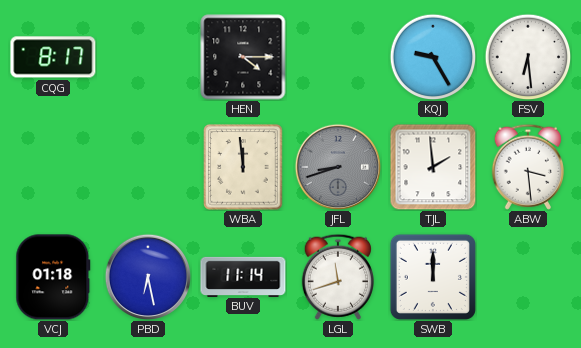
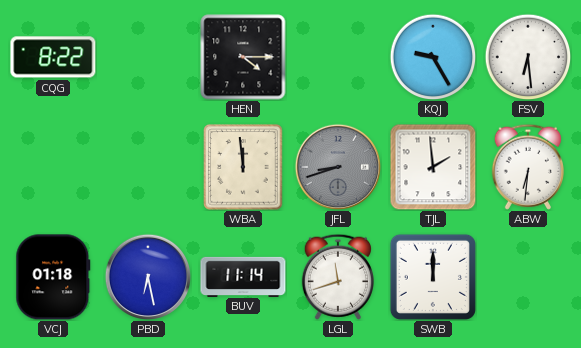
CQG: 8:17 -> 8:22
ABW: 3:29 -> 6:31
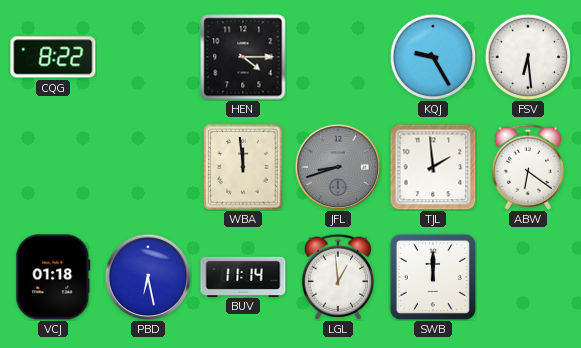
ABW: 6:31 -> 6:21
LGL: 11:42 -> 12:59
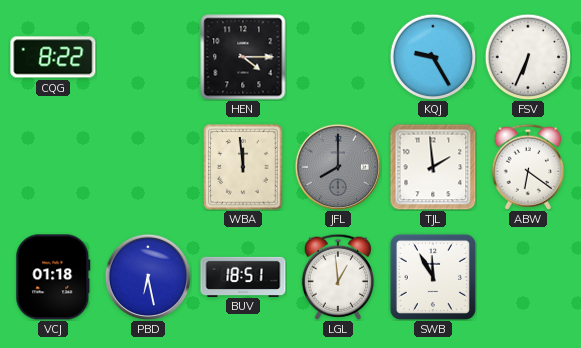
FSV: 6:29 -> 6:34
JFL: 8:42 -> 8:00
BUV: 11:14 -> 18:51
SWB: 12:00 -> 11:55
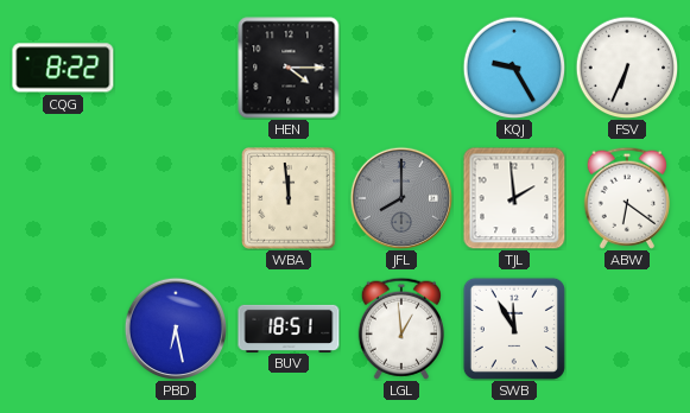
VCJ: 01:18 -> none
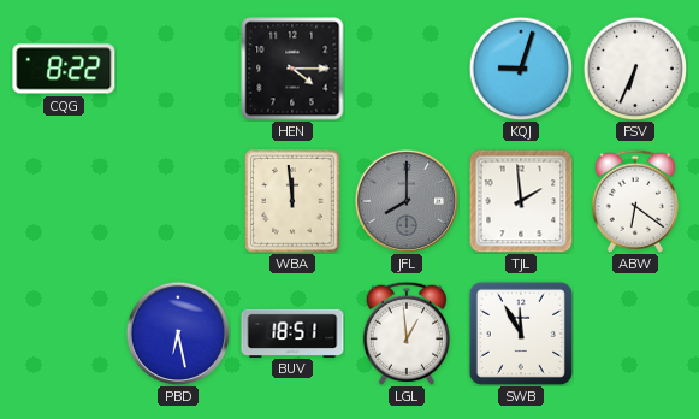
KQJ: 9:25 -> 9:03
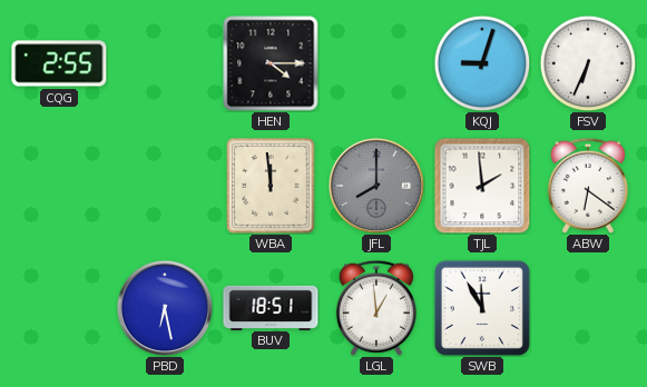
CQG: 8:22 -> 2:55
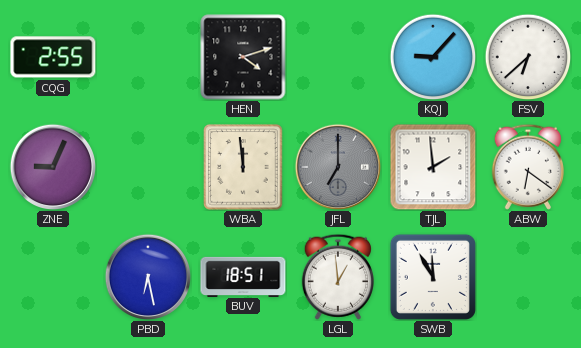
HEN: 4:15 -> 4:12
KQJ: 9:03 -> 9:07
FSV: 6:34 -> 6:38
ZNE: none -> 9:04
JFL: 8:00 -> 7:00
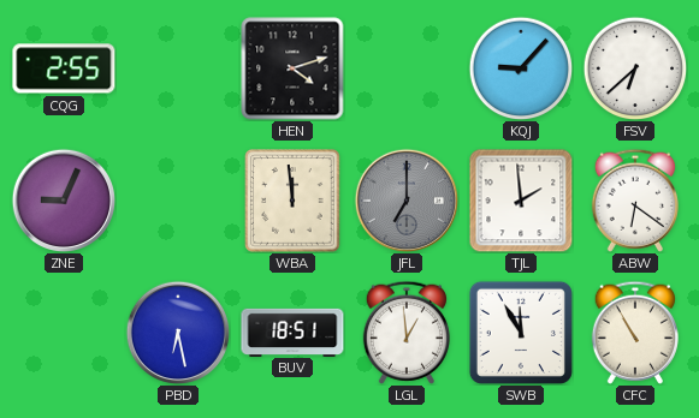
CFC: none -> 10:55
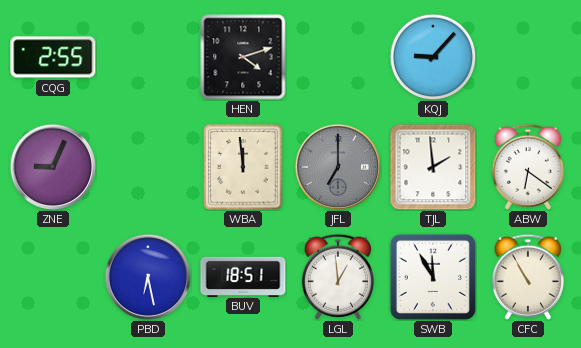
FSV: 6:38 -> none
